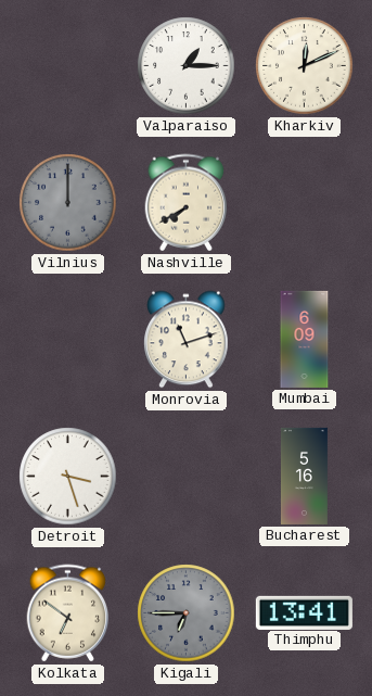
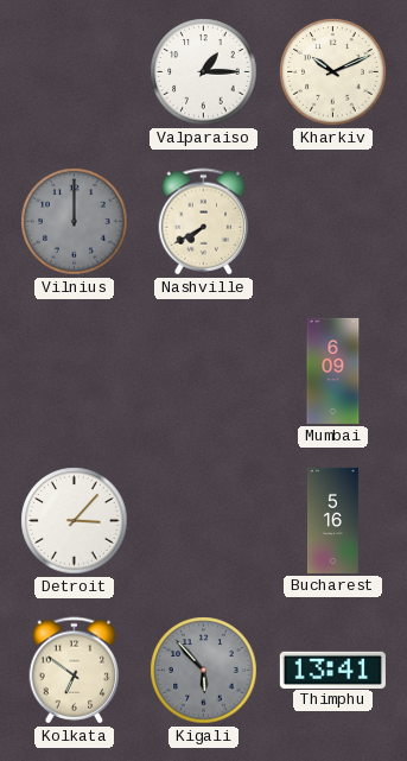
Kharkiv: 12:11 -> 10:11
Monrovia: 11:12 -> none
Detroit: 3:27 -> 3:07
Kigali: 6:45 -> 5:53
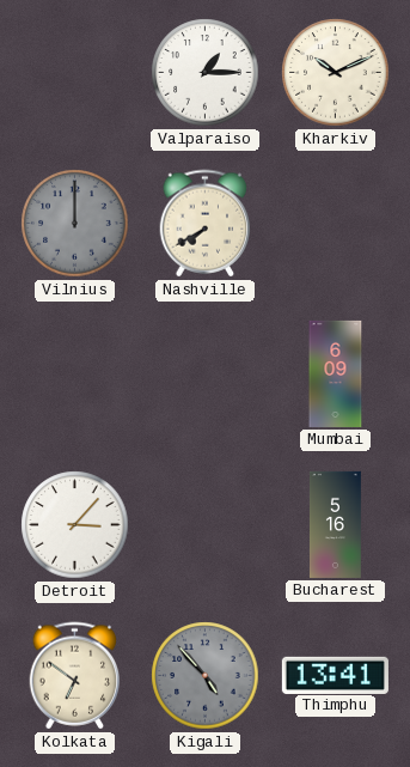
Kigali: 5:53 -> 4:53
